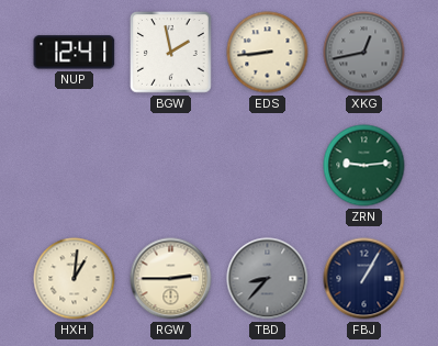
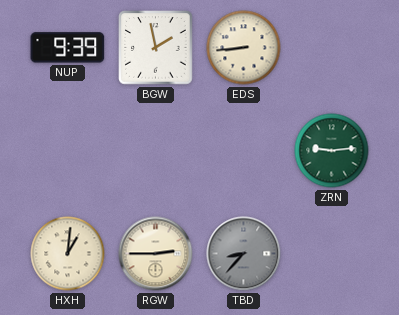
NUP: 12:41 -> 9:39
XKG: 12:43 -> none
FBJ: 1:05 -> none
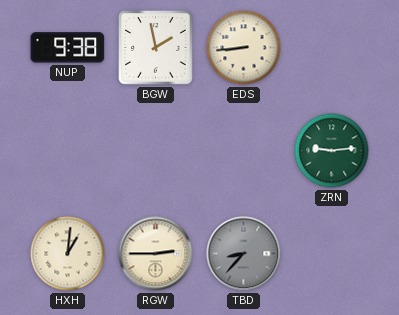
NUP: 9:39 -> 9:38
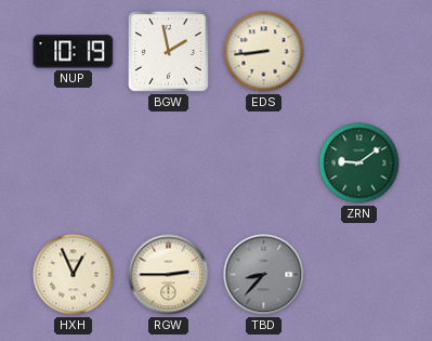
NUP: 9:38 -> 10:19
ZRN: 9:14 -> 9:09
HXH: 1:01 -> 12:56
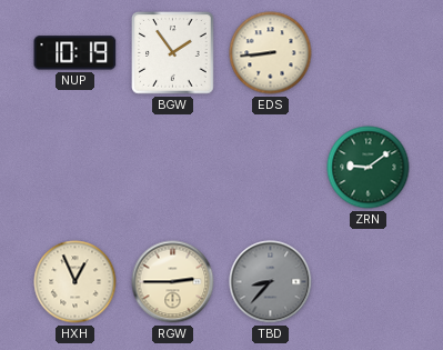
BGW: 1:58 -> 1:54
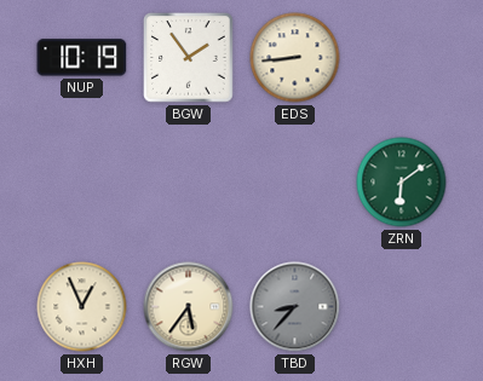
ZRN: 9:09 -> 6:09
RGW: 2:45 -> 5:36
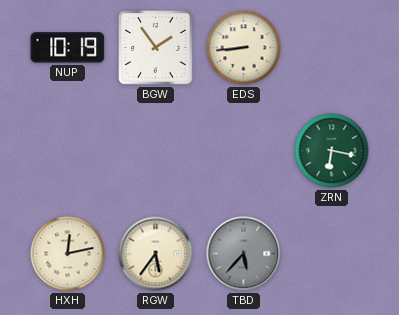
ZRN: 6:09 -> 6:17
HXH: 12:56 -> 12:13
TBD: 8:37 -> 5:37
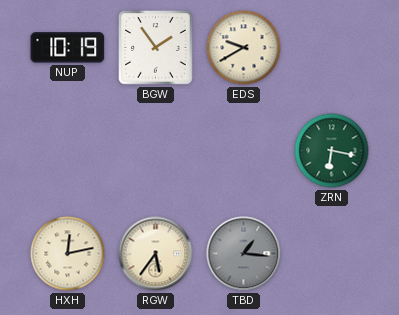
EDS: 8:44 -> 9:40
TBD: 5:37 -> 1:16
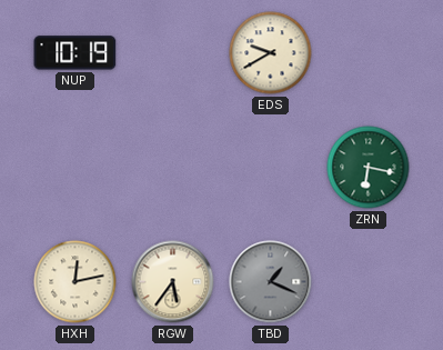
BGW: 1:54 -> none
TBD: 1:16 -> 1:19
